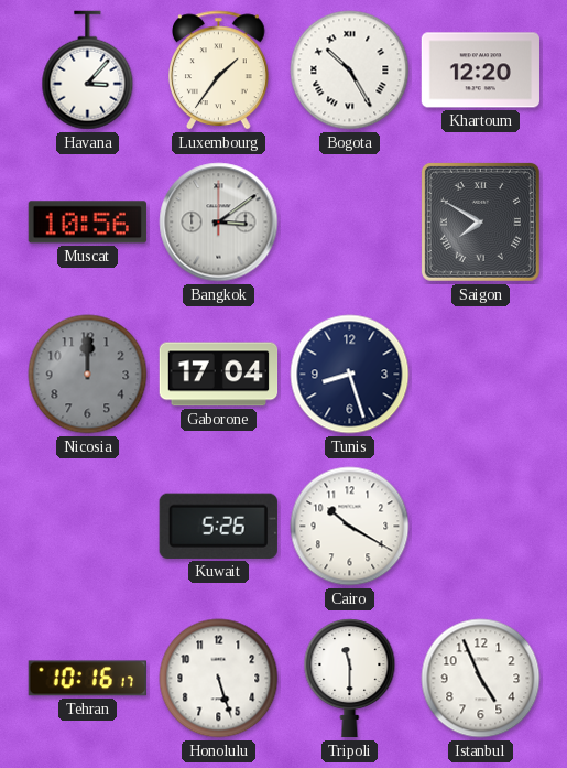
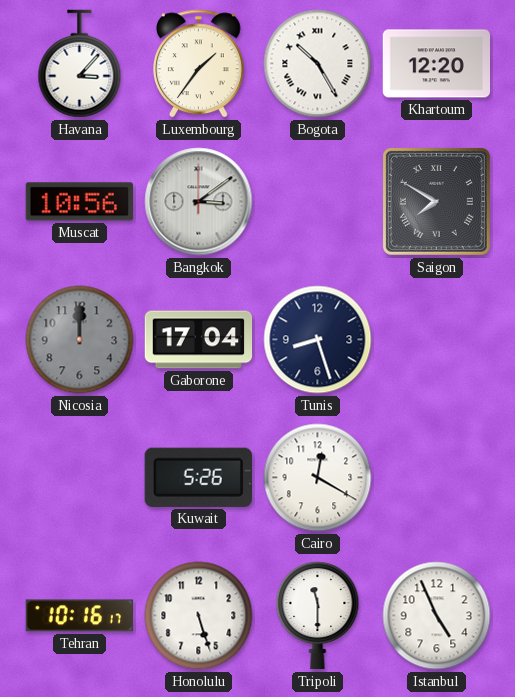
Cairo: 10:20 -> 12:20
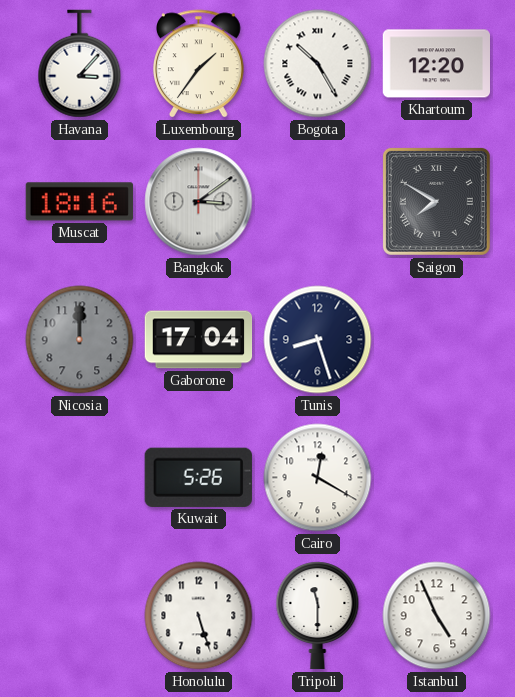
Muscat: 10:56 -> 18:16
Tehran: 10:16 -> none
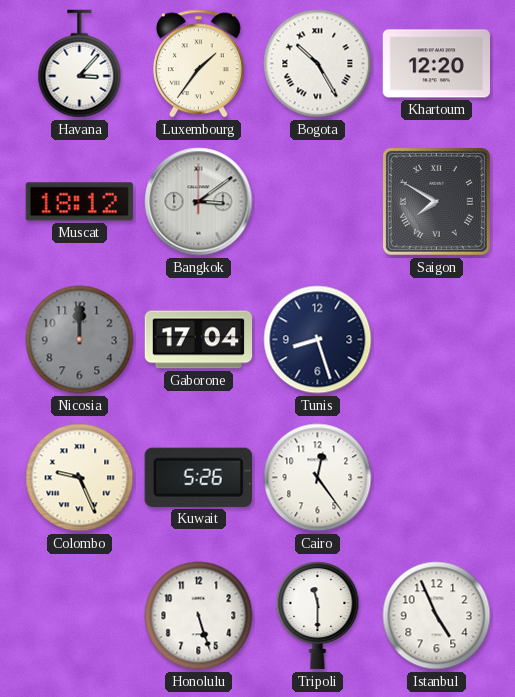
Muscat: 18:16 -> 18:12
Colombo: none -> 9:26
Cairo: 12:20 -> 12:24
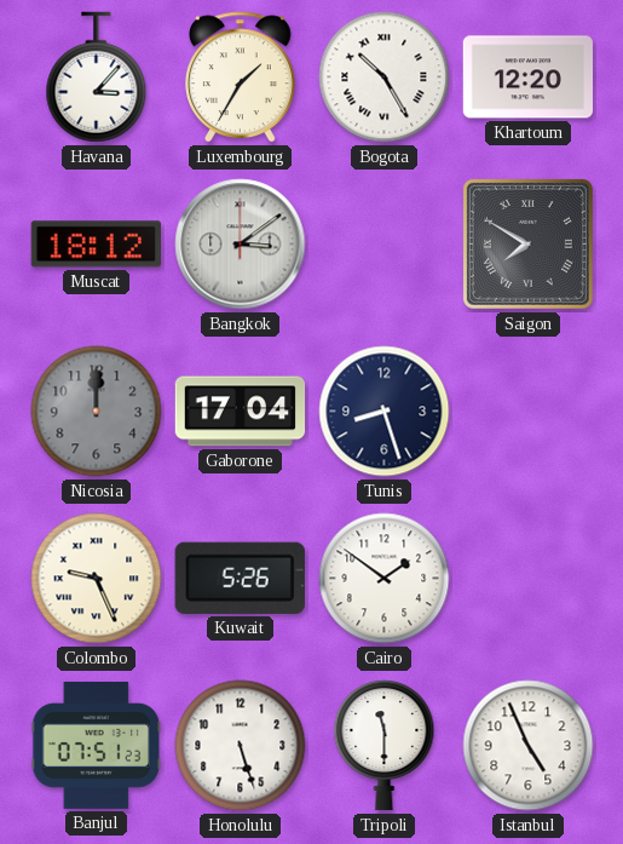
Luxembourg: 1:36 -> 1:35
Cairo: 12:24 -> 1:51
Banjul: none -> 07:51
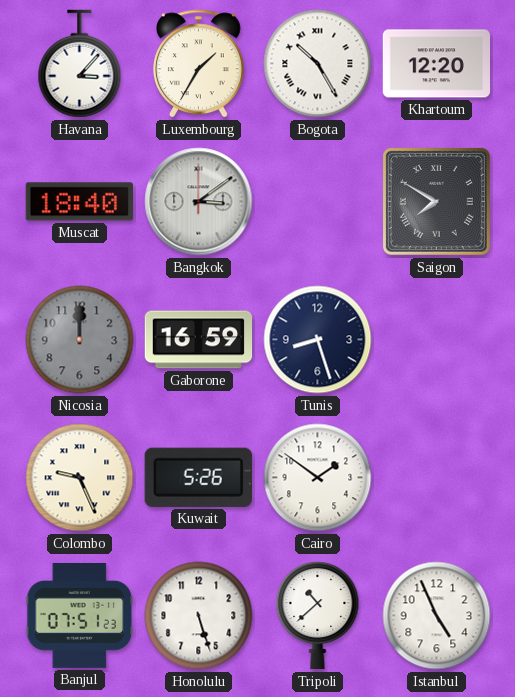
Muscat: 18:12 -> 18:40
Gaborone: 17:04 -> 16:59
Tripoli: 11:30 -> 10:38
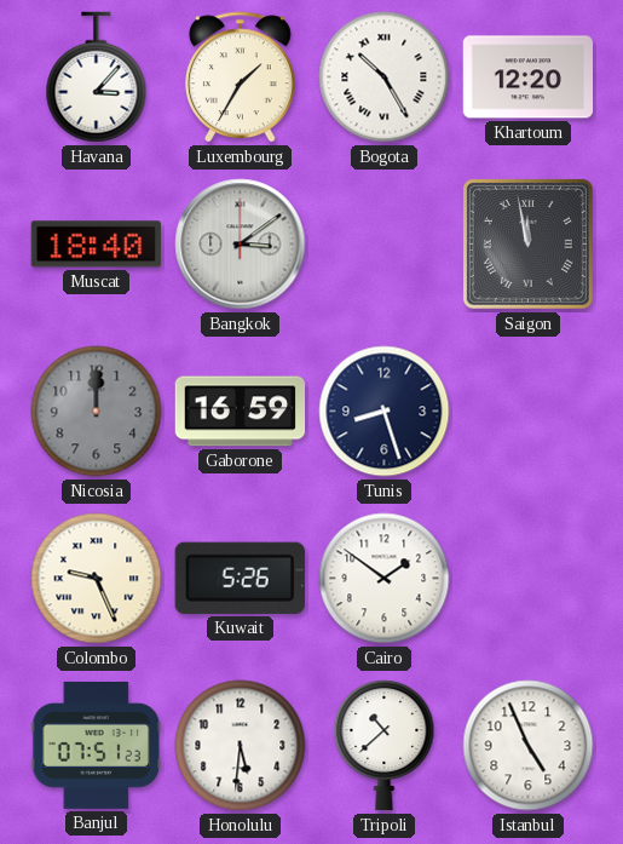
Saigon: 7:50 -> 11:58
Honolulu: 5:27 -> 5:31
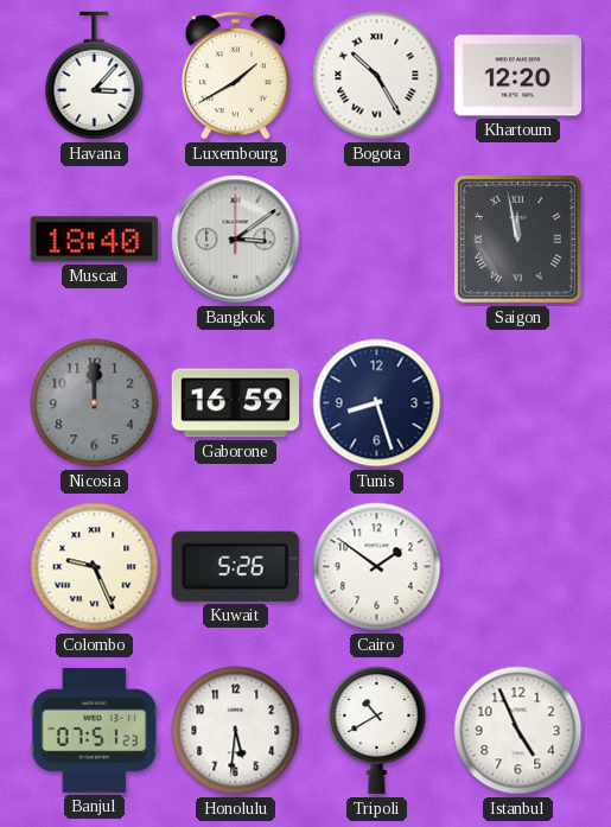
Luxembourg: 1:35 -> 1:40
Tripoli: 10:38 -> 10:40
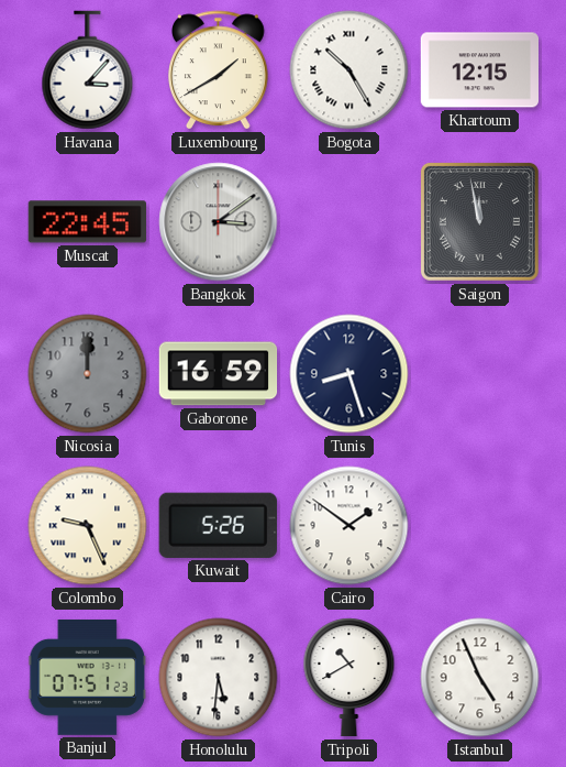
Khartoum: 12:20 -> 12:15
Muscat: 18:40 -> 22:45
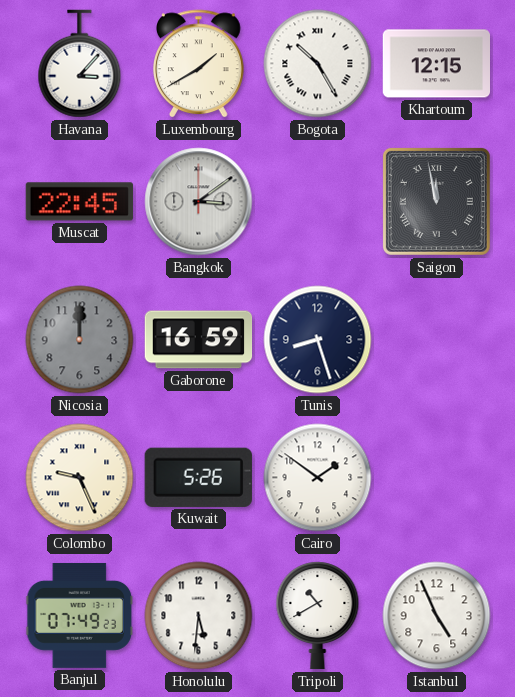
Banjul: 07:51 -> 07:49
